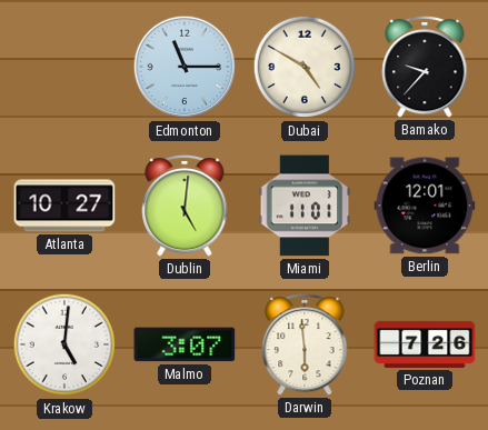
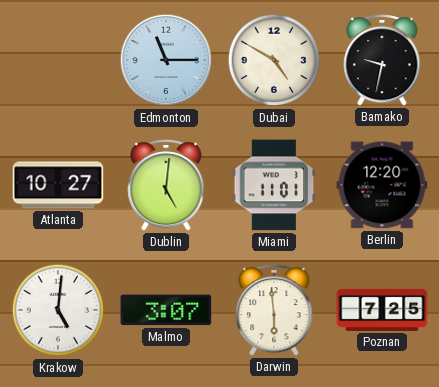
Bamako: 9:37 -> 9:32
Berlin: 12:01 -> 12:20
Poznan: 7:26 -> 7:25
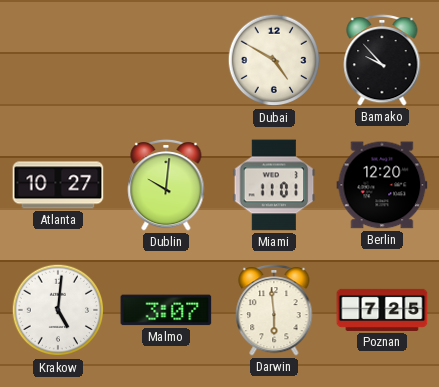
Edmonton: 11:15 -> none
Bamako: 9:32 -> 9:53
Dublin: 5:01 -> 10:01
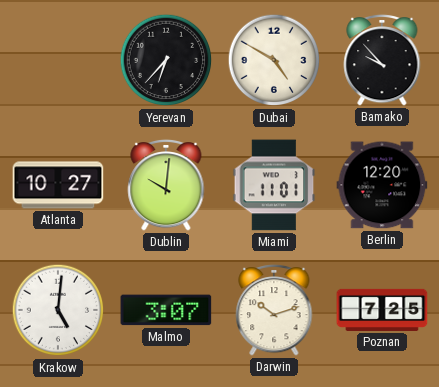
Yerevan: none -> 6:37
Darwin: 5:59 -> 10:12
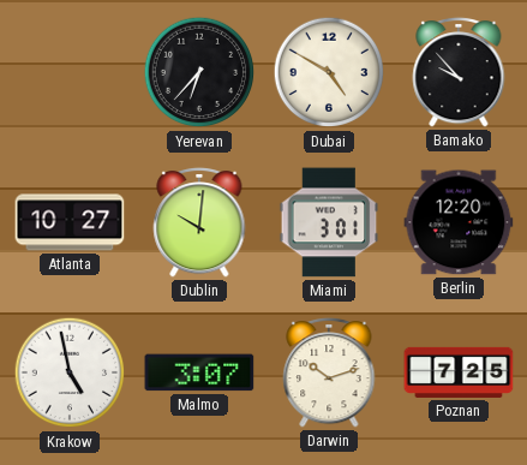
Miami: 11:01 -> 3:01
Krakow: 5:01 -> 4:58
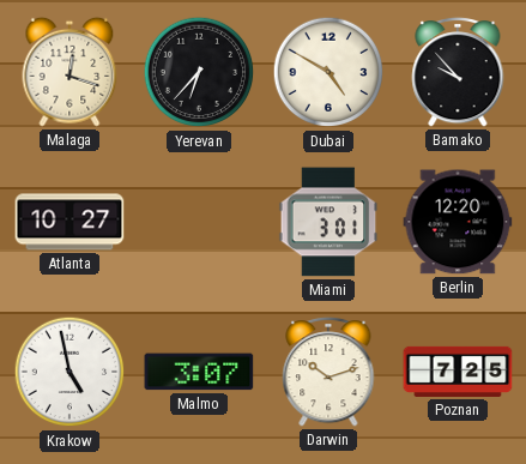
Malaga: none -> 12:18
Dublin: 10:01 -> none
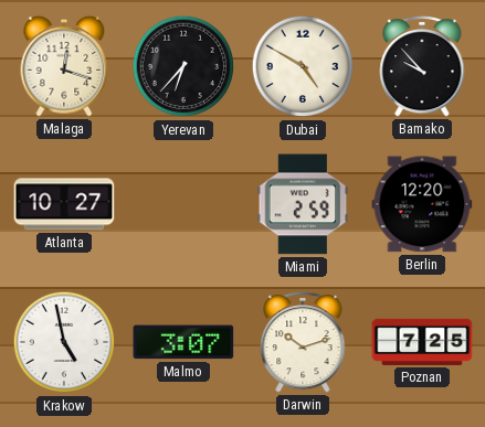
Miami: 3:01 -> 2:59
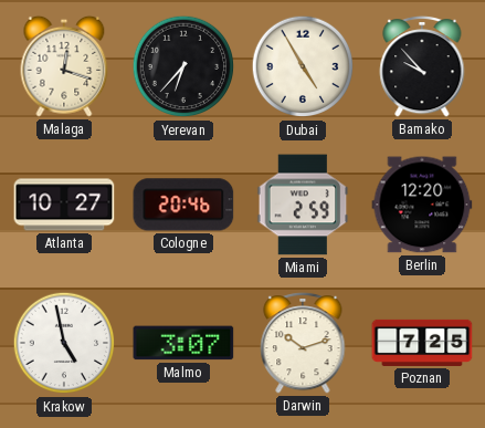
Dubai: 4:50 -> 4:55
Cologne: none -> 20:46
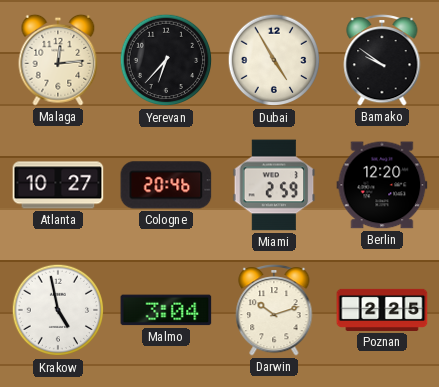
Malaga: 12:18 -> 12:14
Bamako: 9:53 -> 9:51
Malmo: 3:07 -> 3:04
Poznan: 7:25 -> 2:25
